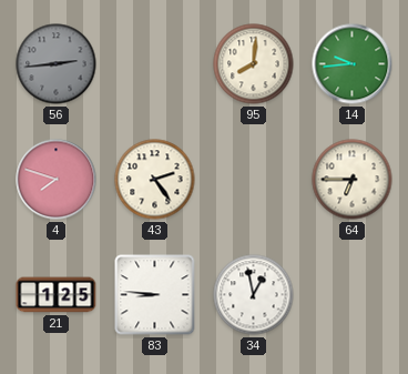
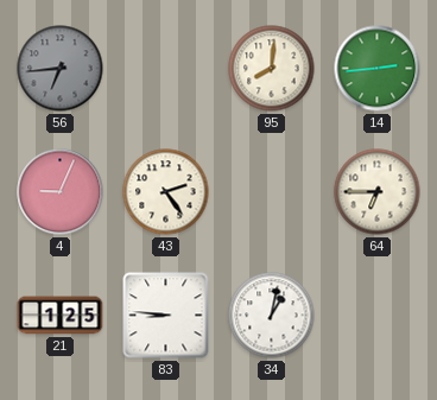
56: 2:44 -> 6:44
14: 9:44 -> 2:44
4: 7:48 -> 9:04
34: 12:58 -> 1:02
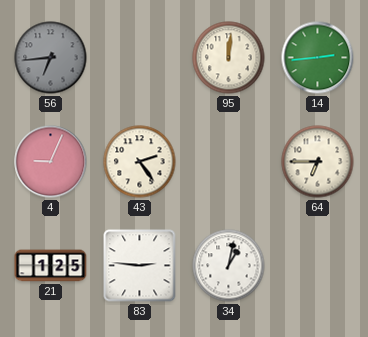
95: 8:01 -> 12:01
83: 8:46 -> 2:46
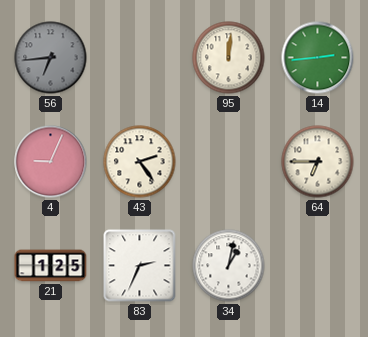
83: 2:46 -> 2:34
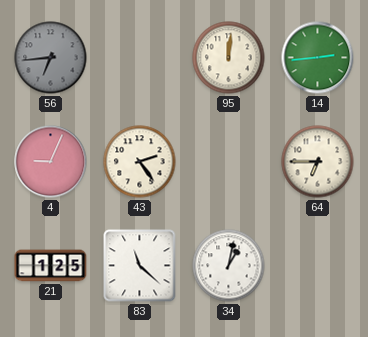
83: 2:34 -> 11:22
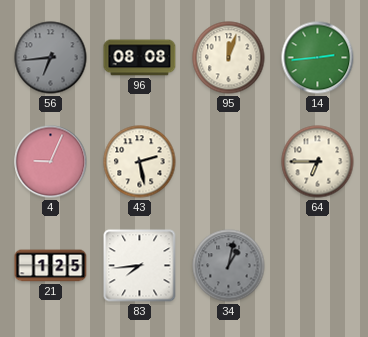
96: none -> 08:08
95: 12:01 -> 12:03
43: 2:24 -> 2:28
83: 11:22 -> 7:44
34 dial: white -> grey
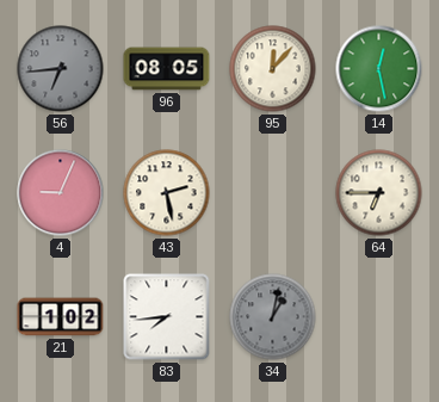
96: 08:08 -> 08:05
95: 12:03 -> 12:07
14: 2:44 -> 12:28
21: 1:25 -> 1:02
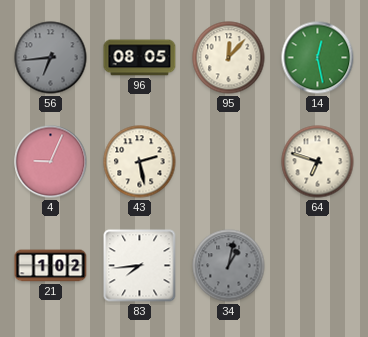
64: 6:45 -> 6:48
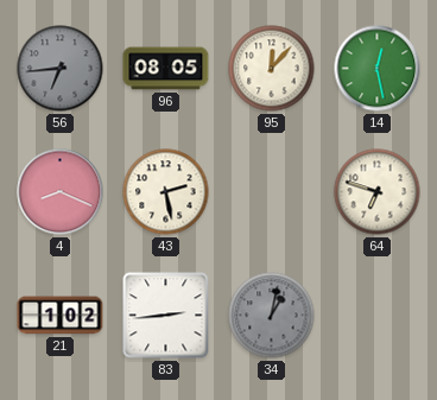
4: 9:04 -> 8:19
83: 7:44 -> 2:44
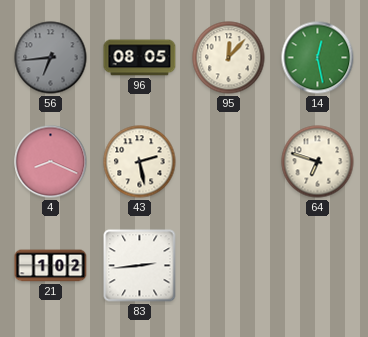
34: 1:02 -> none
